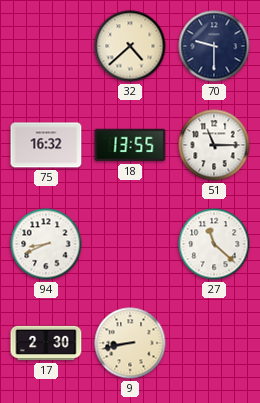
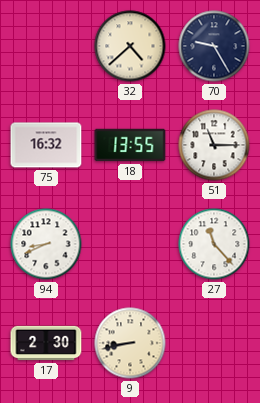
70: 9:30 -> 9:25
27: 11:22 -> 11:23
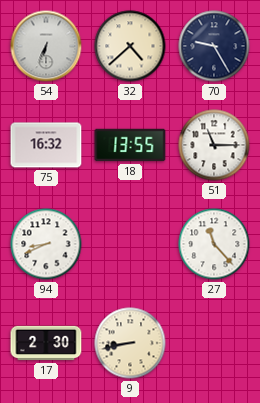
54: none -> 6:34
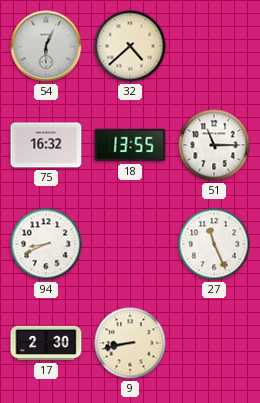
54: 6:34 -> 6:04
70: 9:25 -> none
27: 11:23 -> 11:26
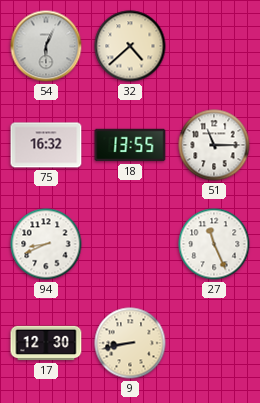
17: 2:30 -> 12:30
